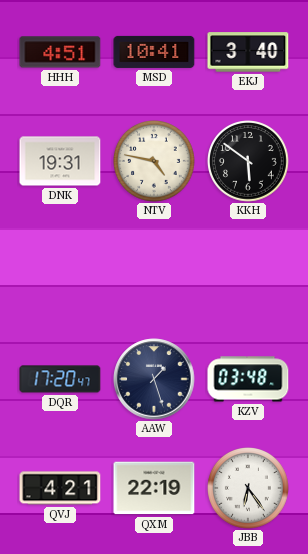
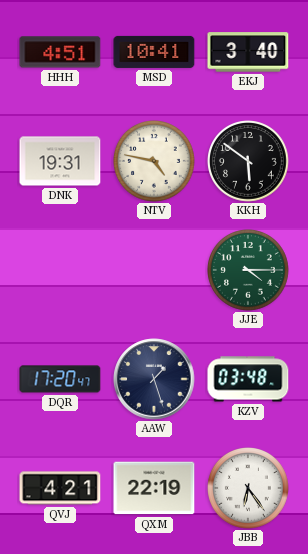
JJE: none -> 4:15
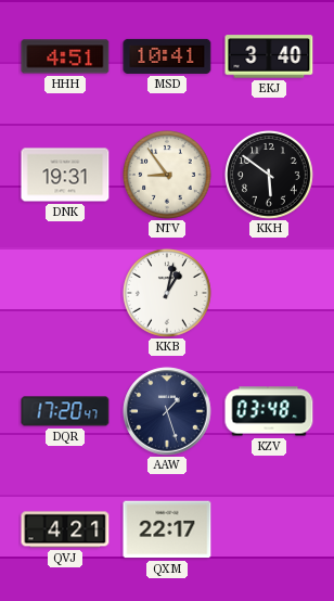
NTV: 4:47 -> 8:54
KKB: none -> 1:02
JJE: 4:15 -> none
QXM: 22:19 -> 22:17
JBB: 6:24 -> none
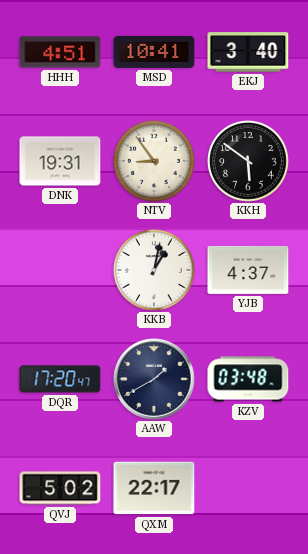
YJB: none -> 4:37
AAW: 1:27 -> 1:40
QVJ: 4:21 -> 5:02
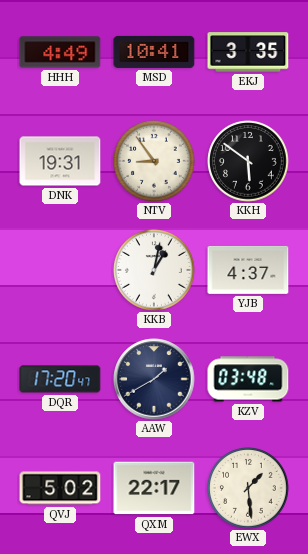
HHH: 4:51 -> 4:49
EKJ: 3:40 -> 3:35
EWX: none -> 1:29
